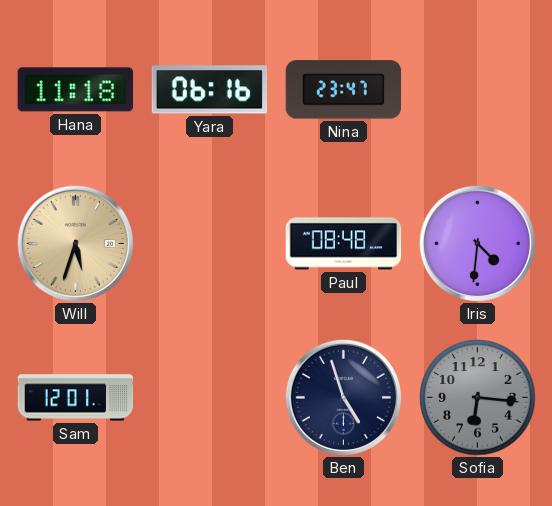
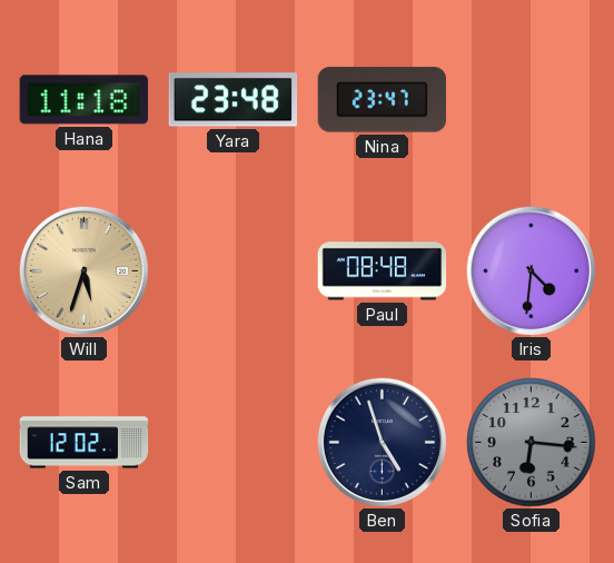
Yara: 06:16 -> 23:48
Sam: 12:01 -> 12:02
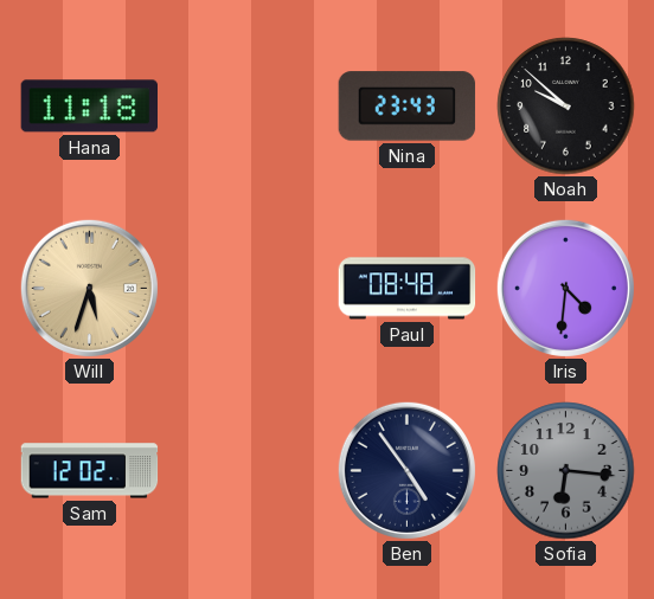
Yara: 23:48 -> none
Nina: 23:47 -> 23:43
Noah: none -> 9:52
Ben: 4:57 -> 4:54
